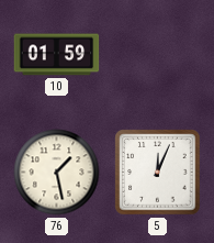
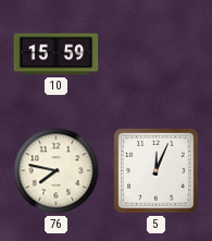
10: 01:59 -> 15:59
76: 1:28 -> 7:47
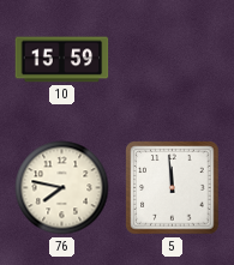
5: 12:04 -> 11:59
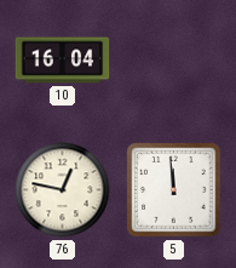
10: 15:59 -> 16:04
76: 7:47 -> 12:47
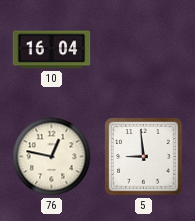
5: 11:59 -> 8:59
